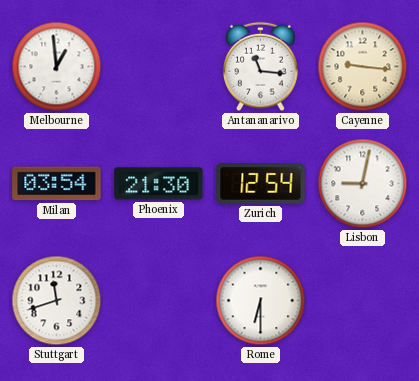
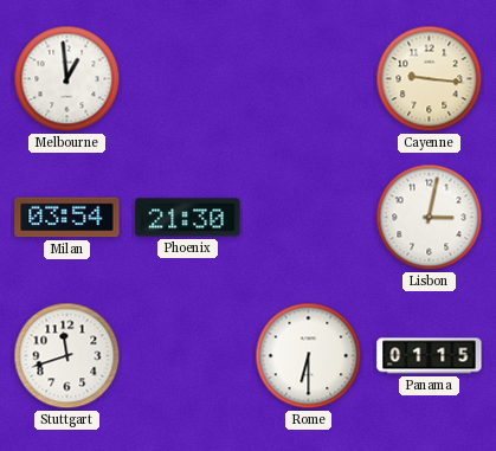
Antananarivo: 11:16 -> none
Zurich: 12:54 -> none
Lisbon: 9:02 -> 3:02
Panama: none -> 01:15
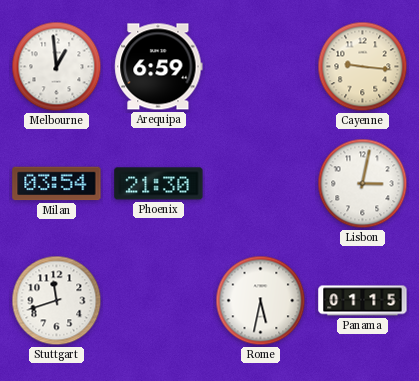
Arequipa: none -> 6:59
Rome: 6:30 -> 5:32
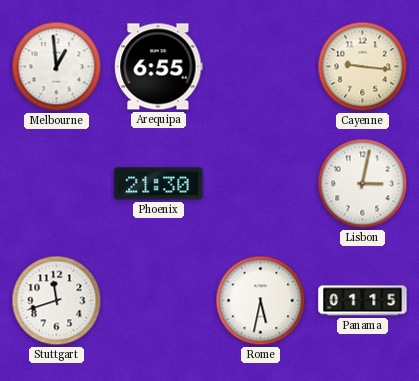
Arequipa: 6:59 -> 6:55
Milan: 03:54 -> none
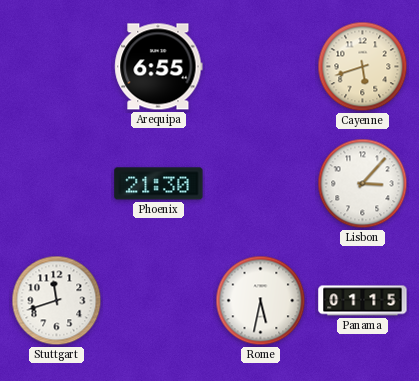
Melbourne: 12:59 -> none
Cayenne: 9:16 -> 5:42
Lisbon: 3:02 -> 3:07
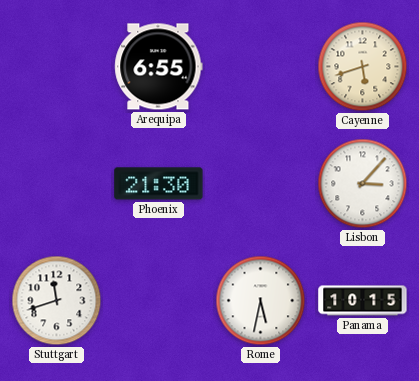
Panama: 01:15 -> 10:15
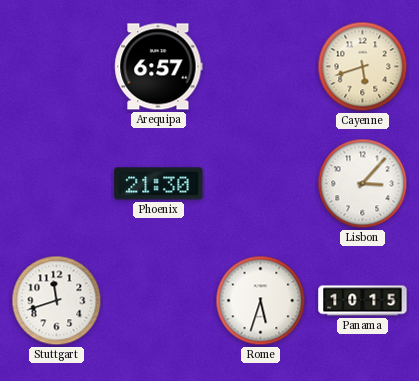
Arequipa: 6:55 -> 6:57
Rome: 5:32 -> 5:33
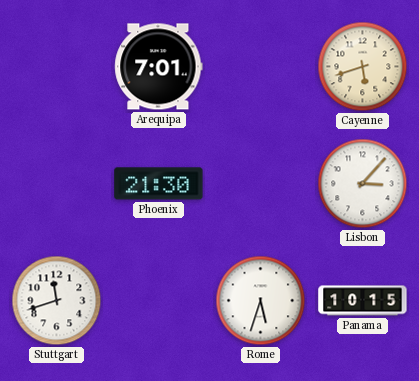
Arequipa: 6:57 -> 7:01
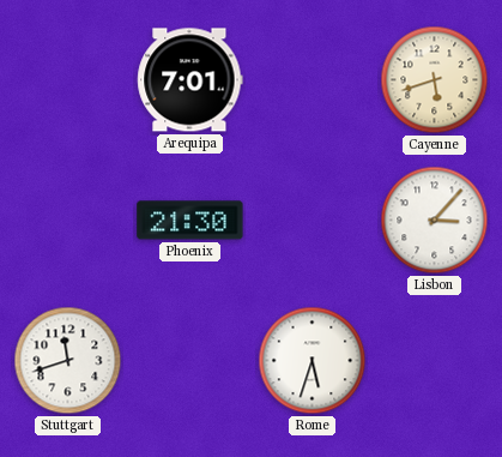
Panama: 10:15 -> none
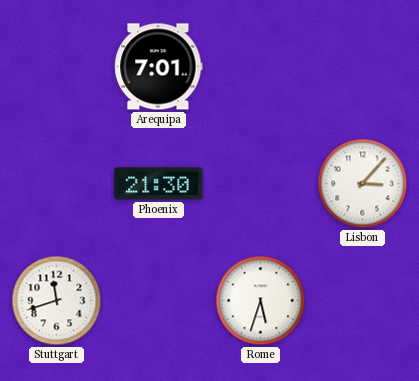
Cayenne: 5:42 -> none
